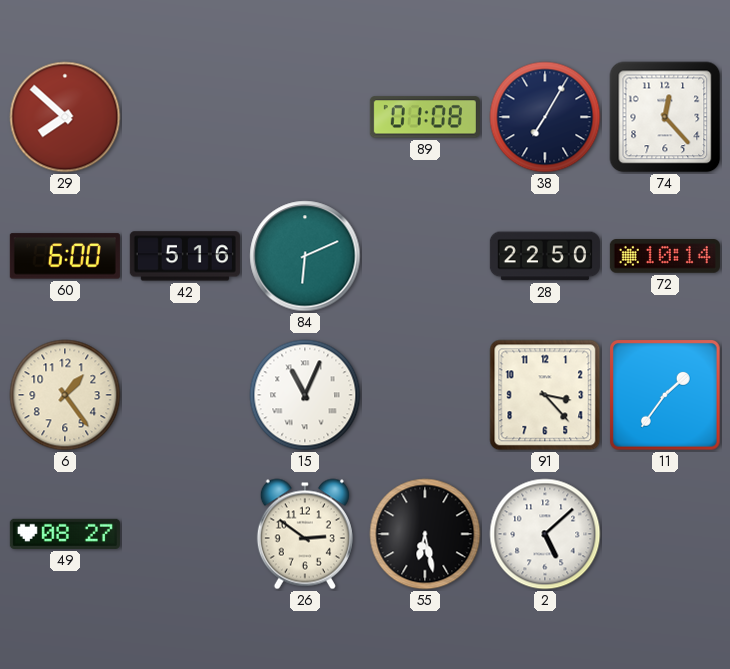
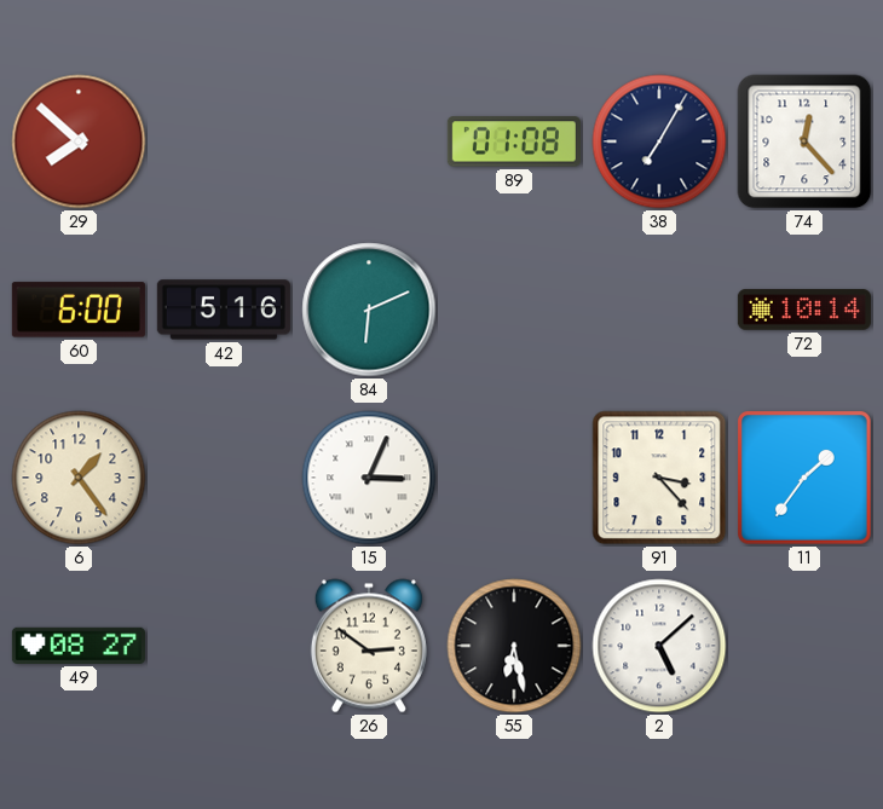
28: 22:50 -> none
15: 11:04 -> 3:04
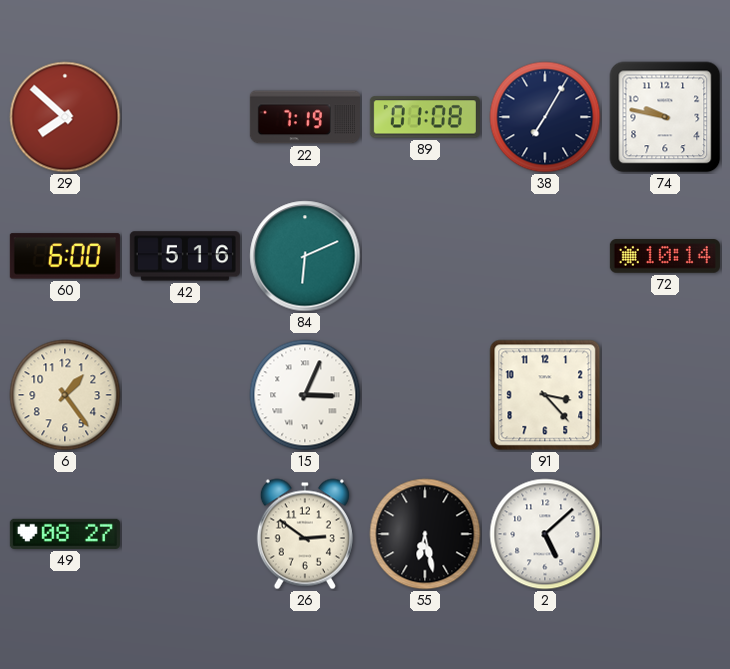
22: none -> 7:19
74: 12:23 -> 9:47
11: 1:36 -> none
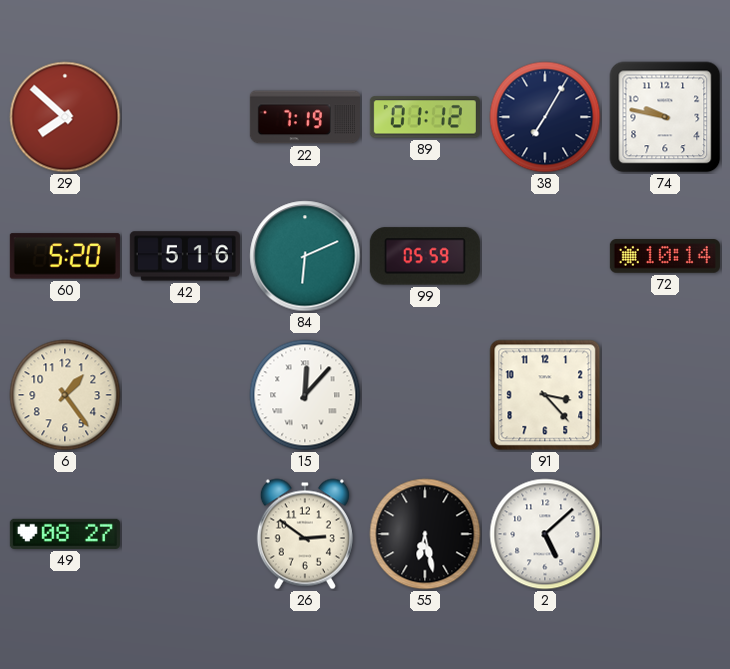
89: 01:08 -> 01:12
60: 6:00 -> 5:20
99: none -> 05:59
15: 3:04 -> 12:07
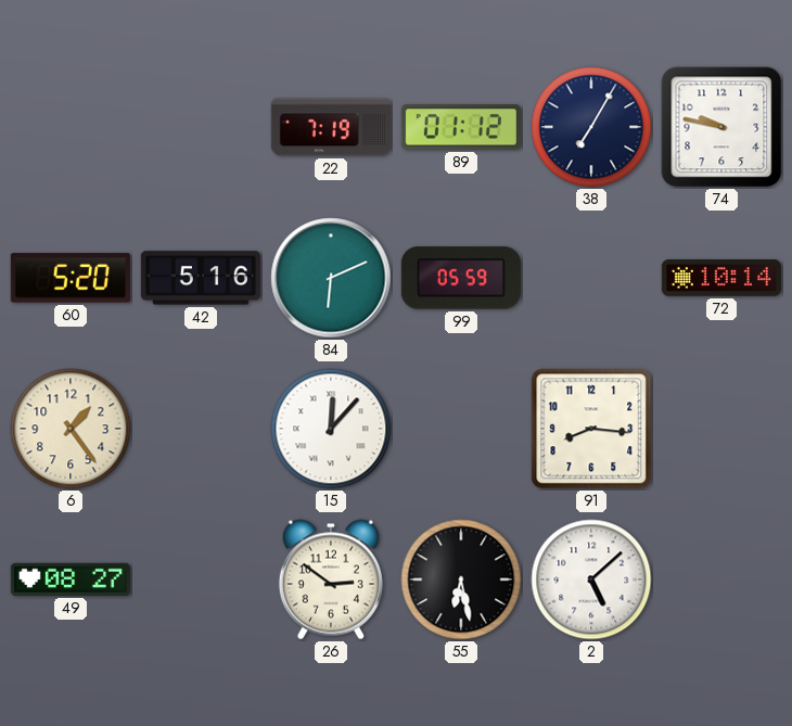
29: 7:52 -> none
91: 3:23 -> 8:16
